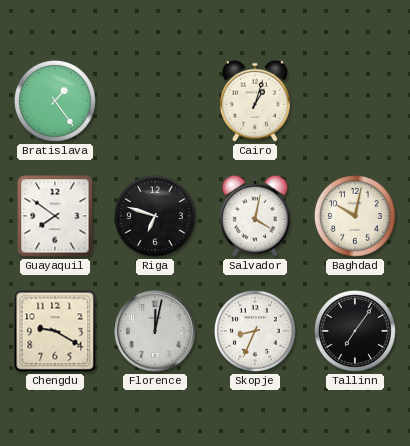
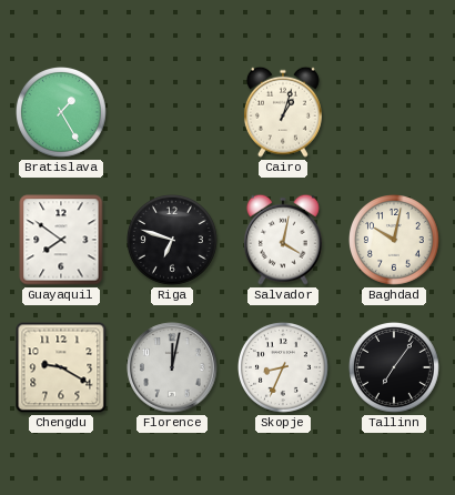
Bratislava: 1:24 -> 1:25
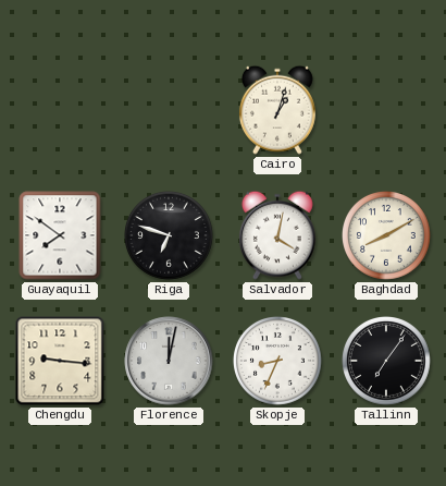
Bratislava: 1:25 -> none
Baghdad: 10:02 -> 8:10
Chengdu: 9:20 -> 9:16
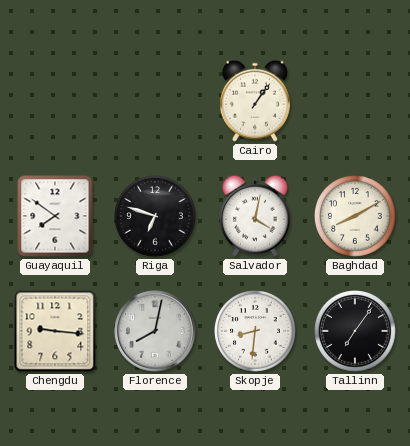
Cairo: 1:03 -> 1:06
Florence: 12:02 -> 8:02
Skopje: 8:34 -> 8:31
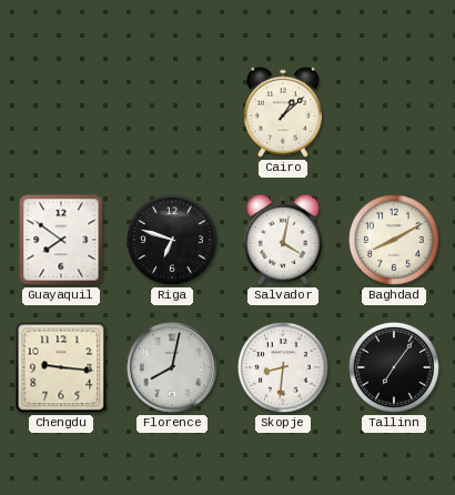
Cairo: 1:06 -> 1:08
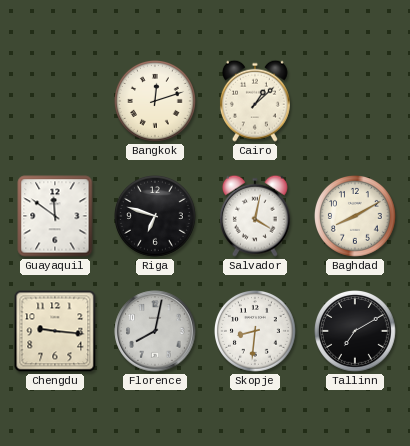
Bangkok: none -> 12:12
Guayaquil: 7:51 -> 11:51
Tallinn: 7:06 -> 7:10
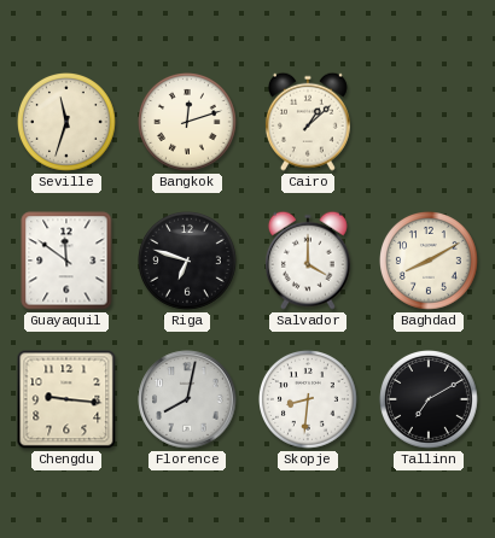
Seville: none -> 11:33
Salvador: 4:02 -> 4:00
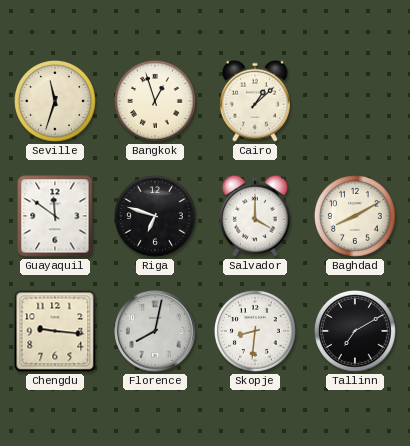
Bangkok: 12:12 -> 12:57
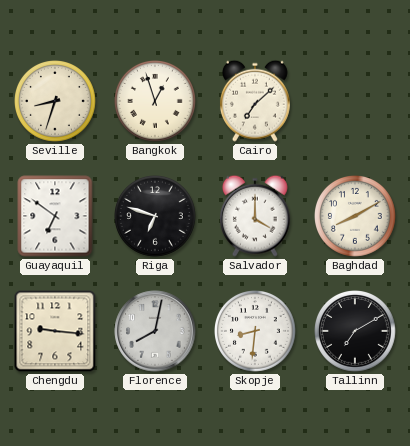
Seville: 11:33 -> 8:33
Cairo: 1:08 -> 7:08
Guayaquil: 11:51 -> 6:51
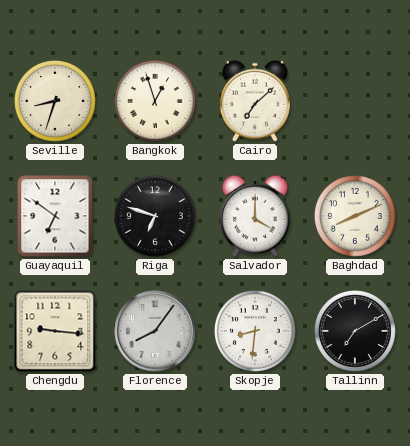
Baghdad: 8:10 -> 8:11
Florence: 8:02 -> 8:06
